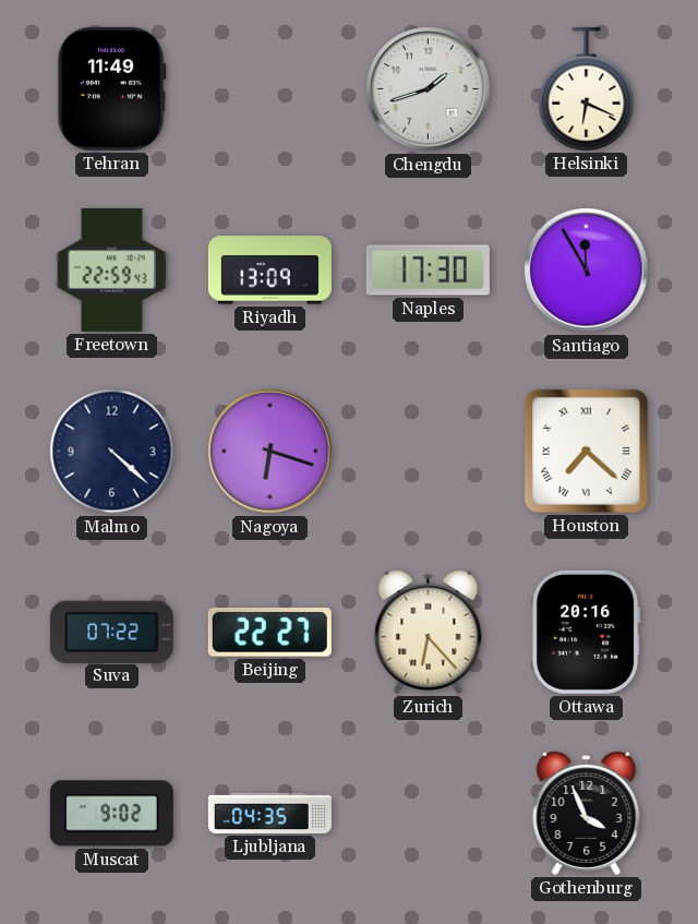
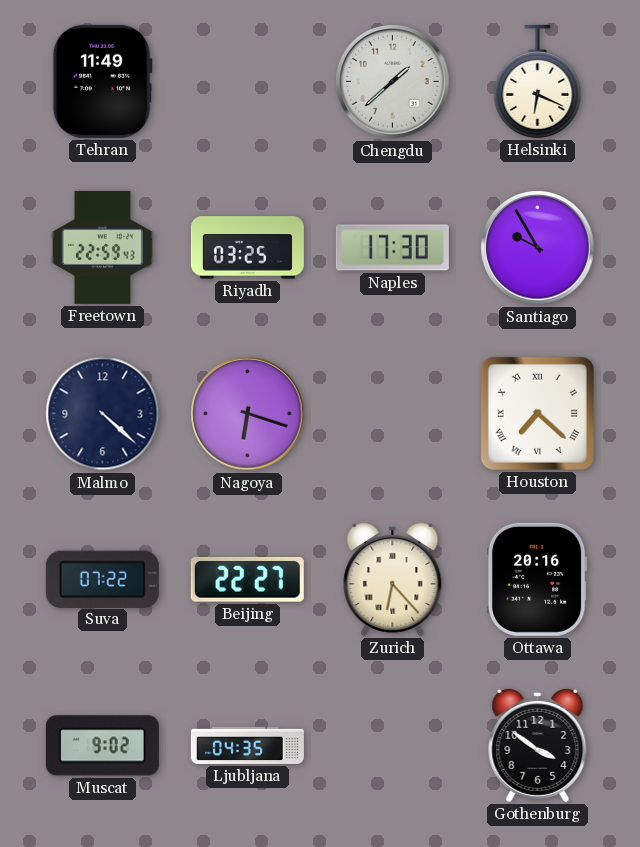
Chengdu: 1:42 -> 1:38
Riyadh: 13:09 -> 03:25
Santiago: 11:55 -> 9:55
Gothenburg: 3:56 -> 3:51
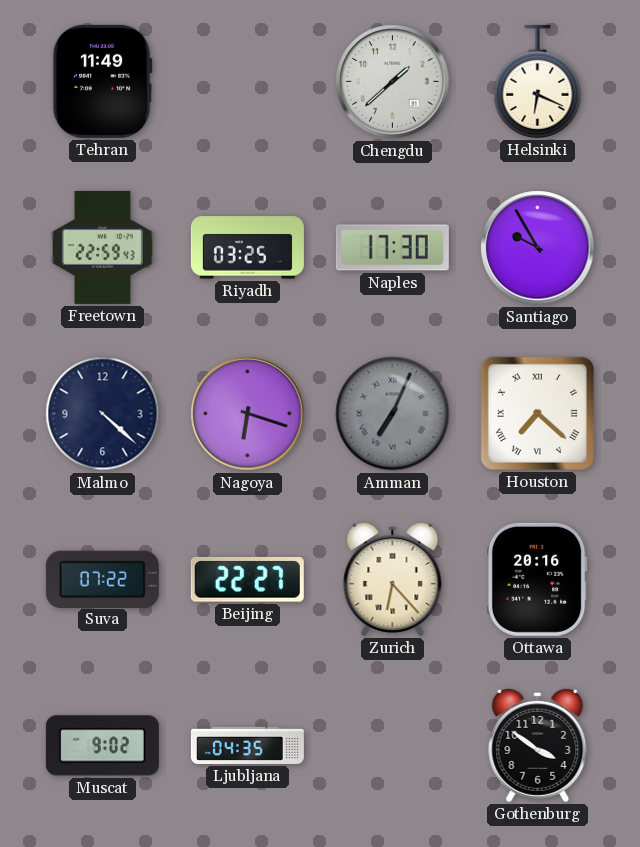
Amman: none -> 7:04
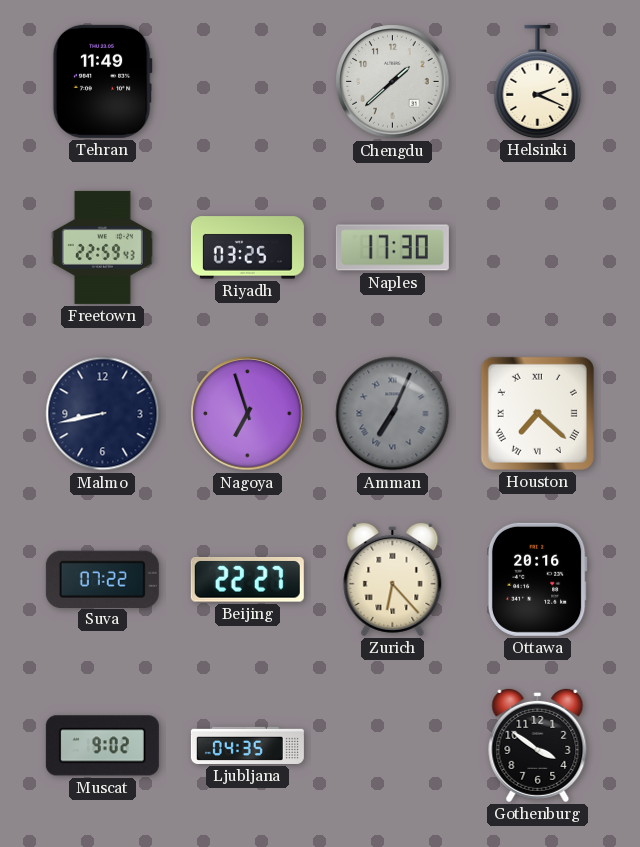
Helsinki: 6:19 -> 2:19
Santiago: 9:55 -> none
Malmo: 4:22 -> 8:43
Nagoya: 6:18 -> 6:57
